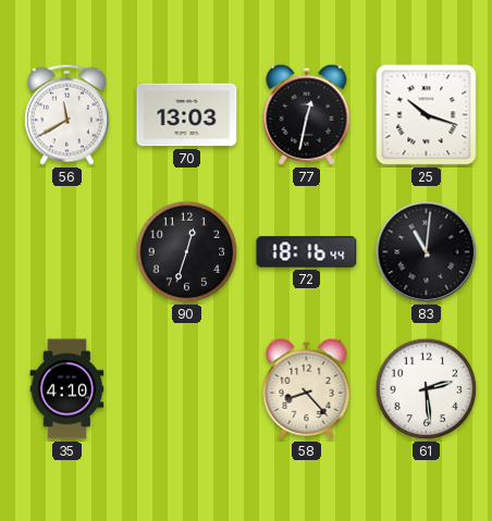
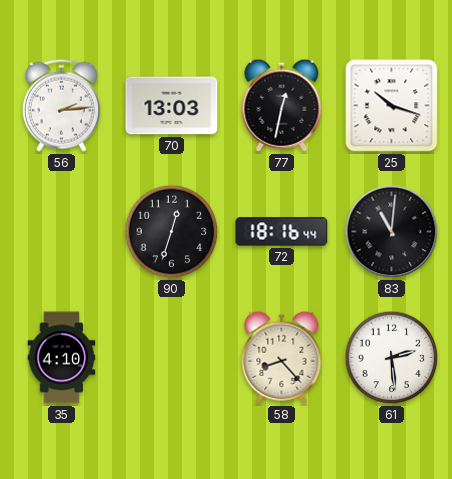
56: 11:40 -> 2:14
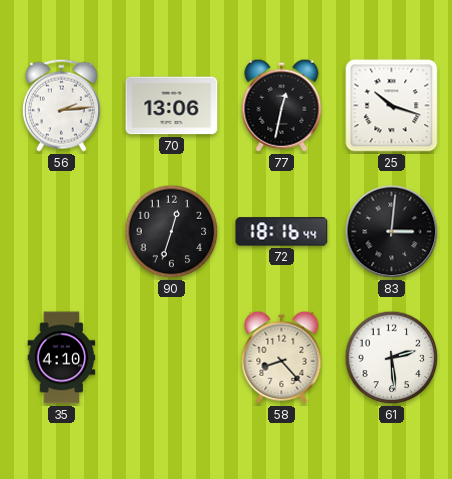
70: 13:03 -> 13:06
83: 11:01 -> 3:01
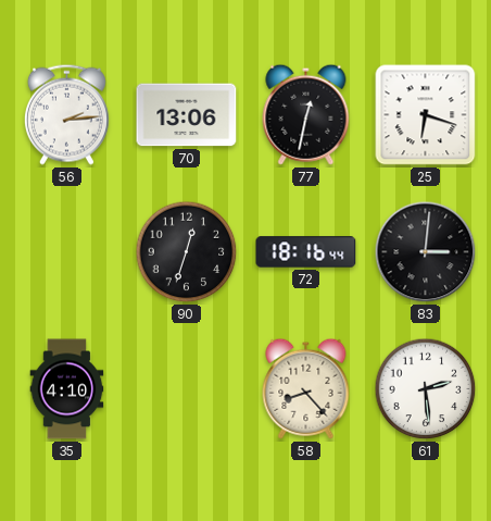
25: 10:18 -> 6:18
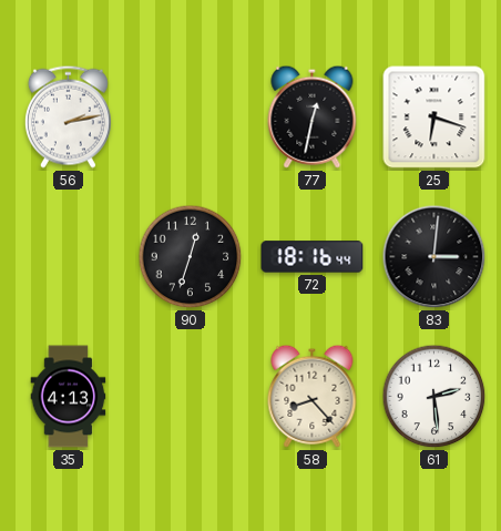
56: 2:14 -> 2:13
70: 13:06 -> none
35: 4:10 -> 4:13
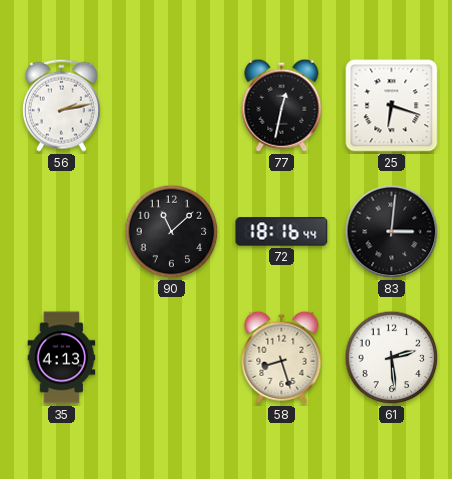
90: 12:33 -> 11:08
58: 8:23 -> 8:27
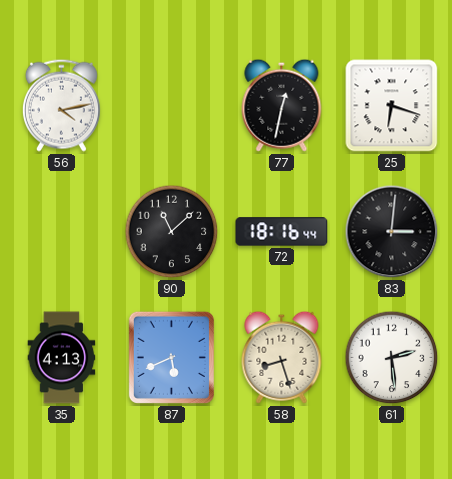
56: 2:13 -> 4:13
87: none -> 5:41
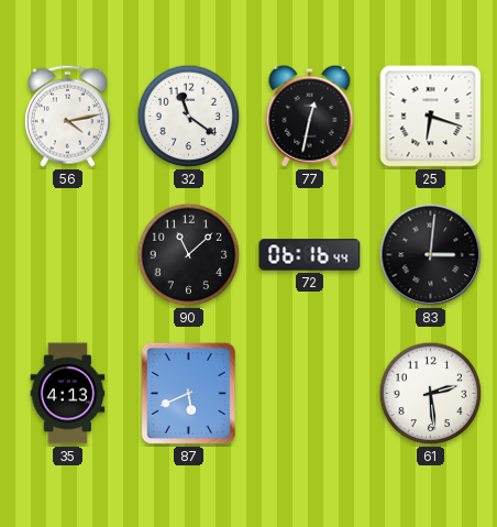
32: none -> 11:21
72: 18:16 -> 06:16
58: 8:27 -> none
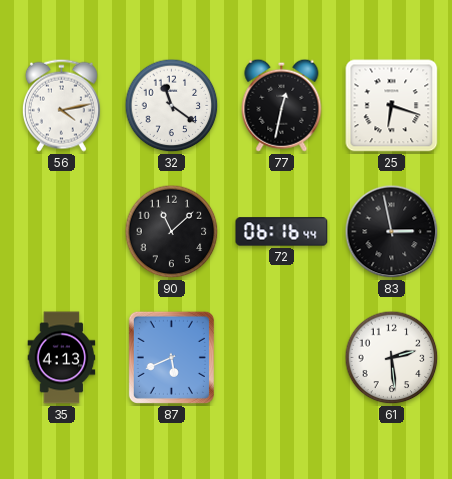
83: 3:01 -> 2:58
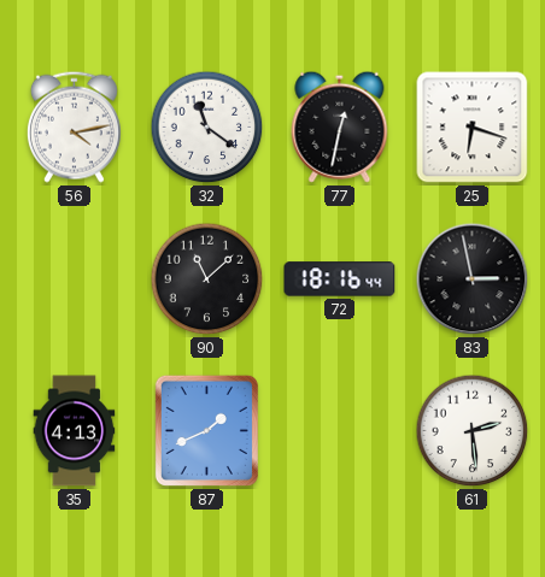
72: 06:16 -> 18:16
87: 5:41 -> 1:41
